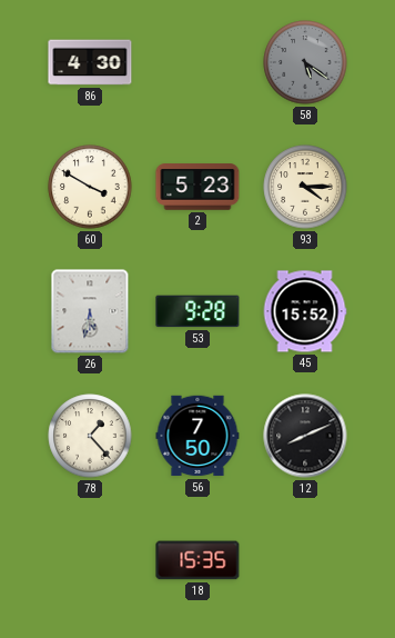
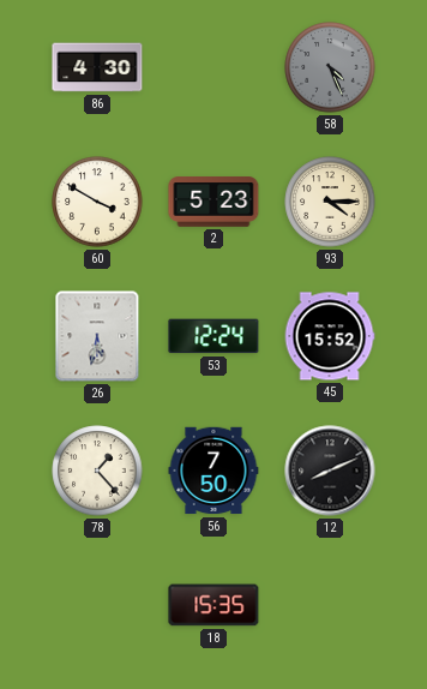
58: 5:21 -> 4:26
53: 9:28 -> 12:24
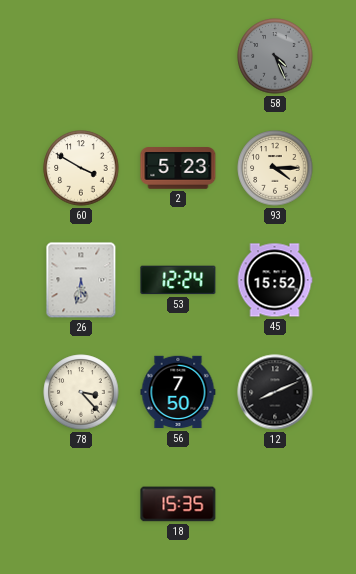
86: 4:30 -> none
78: 1:23 -> 3:23
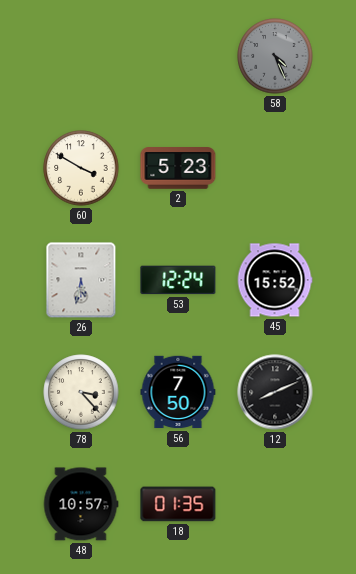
93: 4:15 -> none
48: none -> 10:57
18: 15:35 -> 01:35
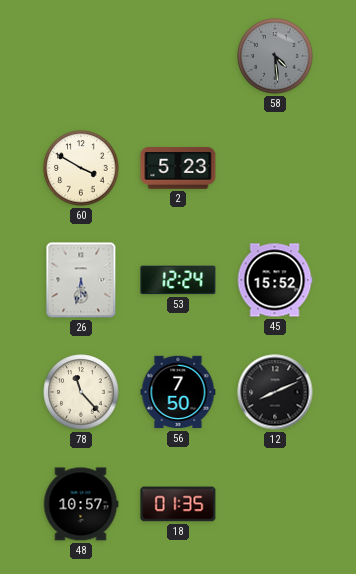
58: 4:26 -> 4:29
78: 3:23 -> 11:23
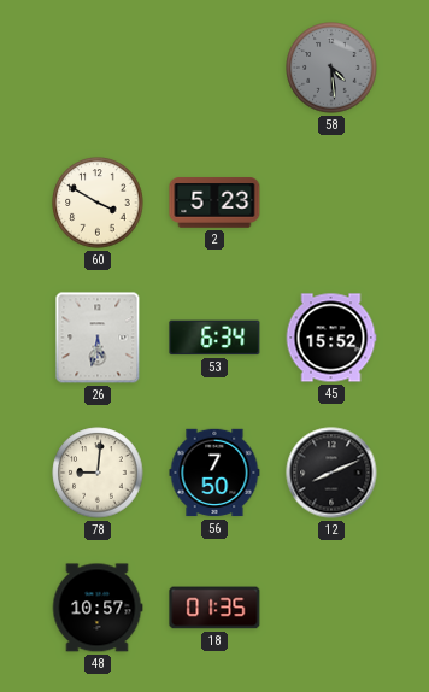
53: 12:24 -> 6:34
78: 11:23 -> 9:01
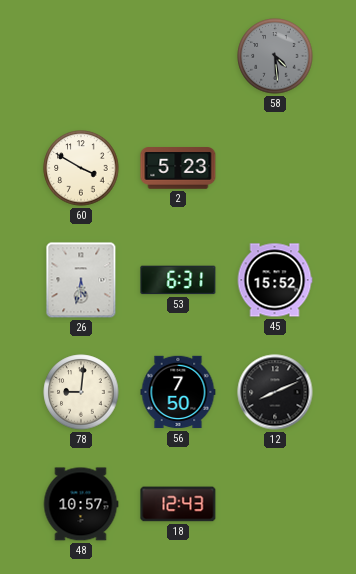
53: 6:34 -> 6:31
18: 01:35 -> 12:43
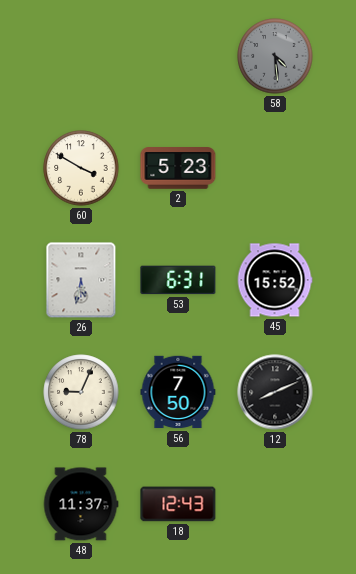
78: 9:01 -> 9:04
48: 10:57 -> 11:37
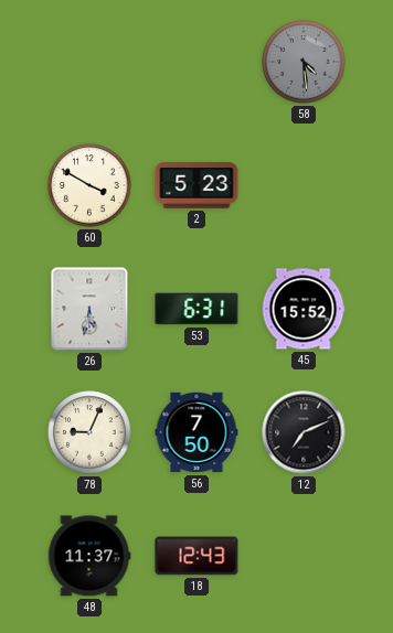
12: 8:11 -> 7:11
